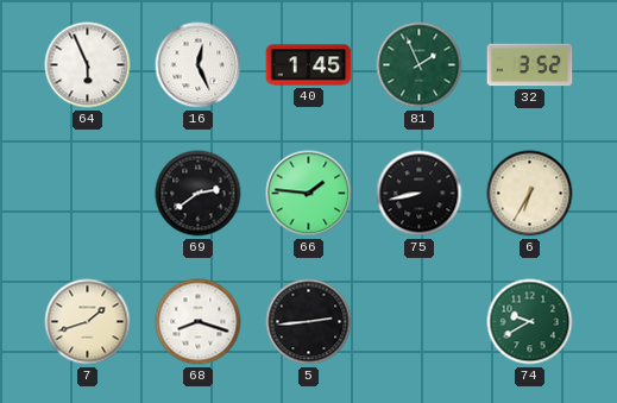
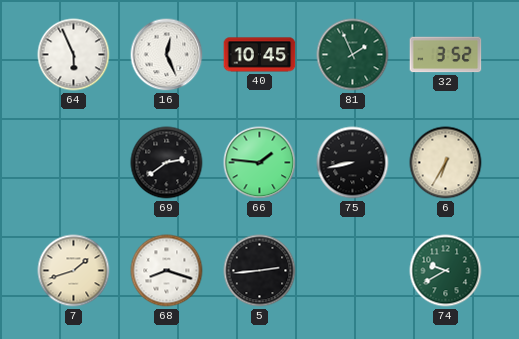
40: 1:45 -> 10:45
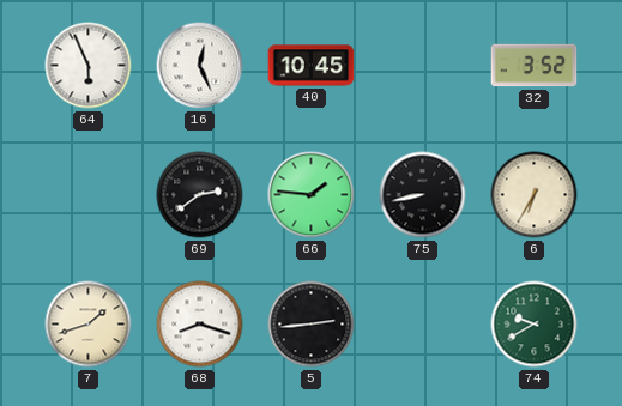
81: 1:56 -> none
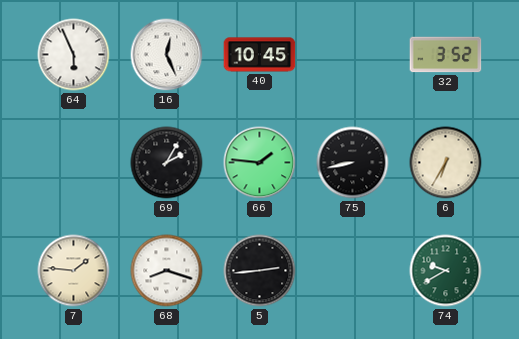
69: 2:39 -> 2:05
7: 1:42 -> 1:46
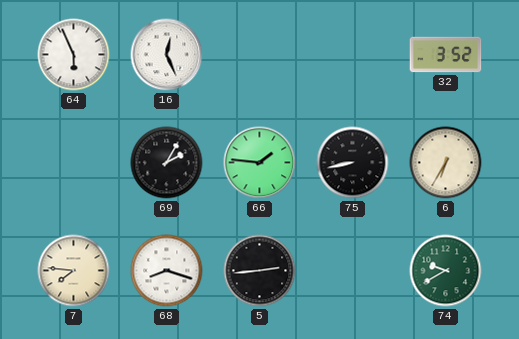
40: 10:45 -> none
7: 1:46 -> 7:46
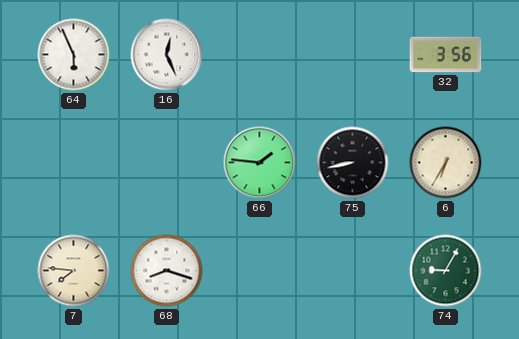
32: 3:52 -> 3:56
69: 2:05 -> none
5: 2:44 -> none
74: 9:40 -> 9:05
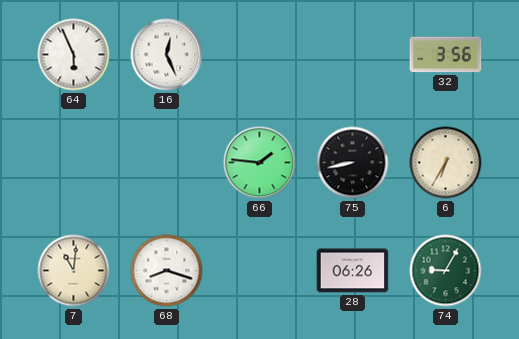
7: 7:46 -> 11:01
28: none -> 06:26
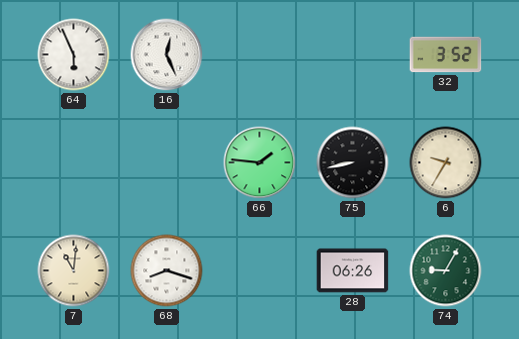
32: 3:56 -> 3:52
6: 6:35 -> 9:35
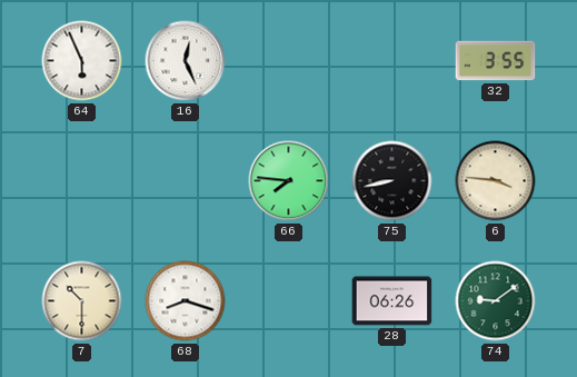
32: 3:52 -> 3:55
66: 1:46 -> 7:46
6: 9:35 -> 3:46
7: 11:01 -> 10:30
74: 9:05 -> 9:09
